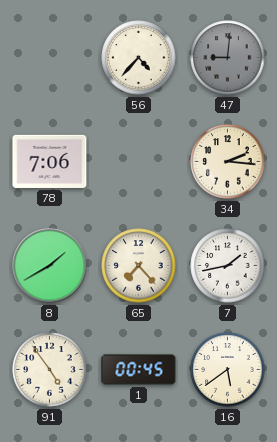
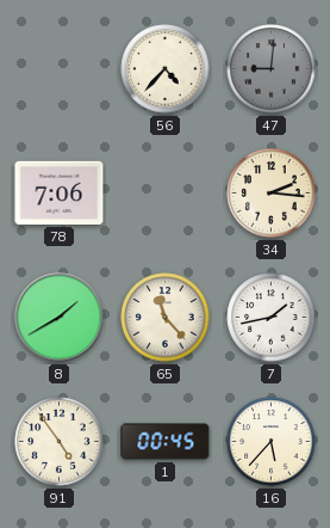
65: 7:23 -> 11:23
16: 5:39 -> 5:37
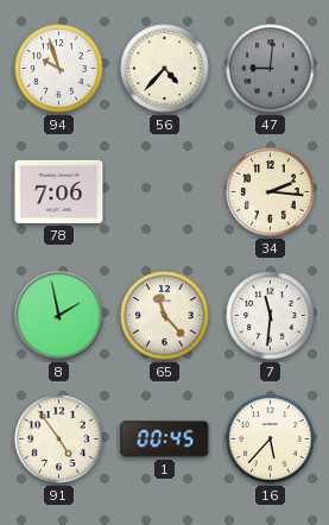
94: none -> 9:57
8: 1:40 -> 1:58
7: 1:43 -> 11:31
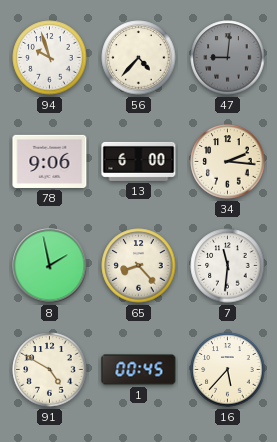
78: 7:06 -> 9:06
13: none -> 6:00
65: 11:23 -> 8:23
91: 4:54 -> 4:50
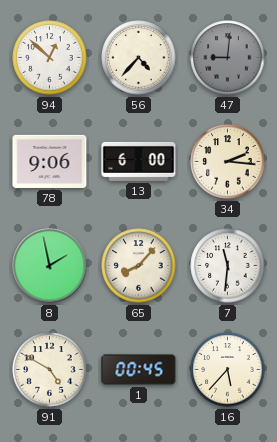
94: 9:57 -> 12:52
65: 8:23 -> 8:07
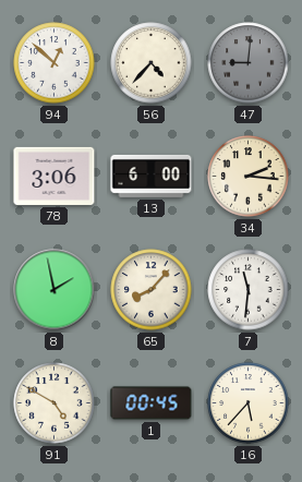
78: 9:06 -> 3:06
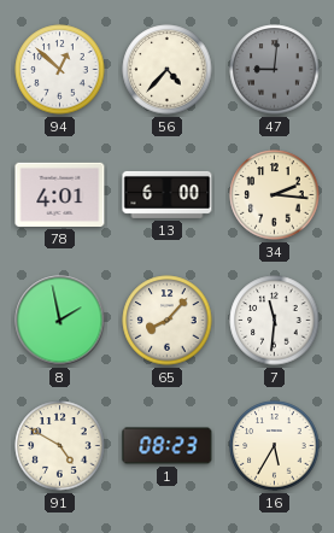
78: 3:06 -> 4:01
1: 00:45 -> 08:23
16: 5:37 -> 5:35
